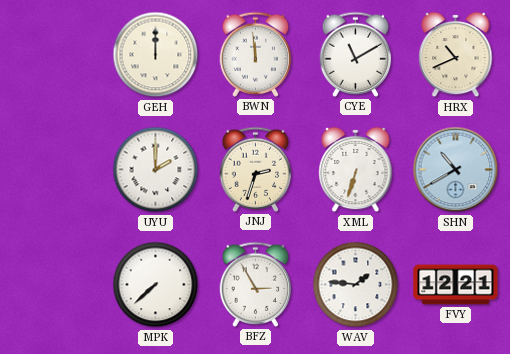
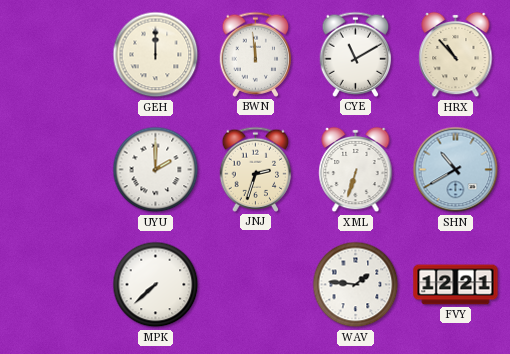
HRX: 10:41 -> 10:53
BFZ: 2:55 -> none
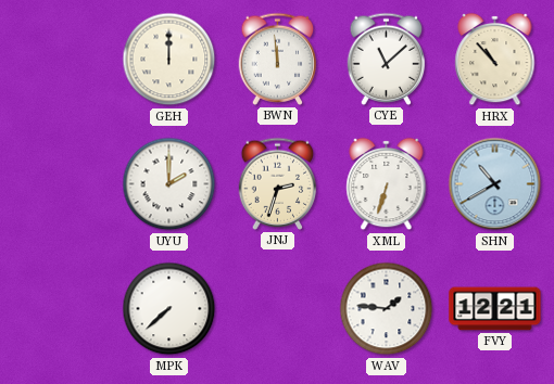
CYE: 11:10 -> 11:08
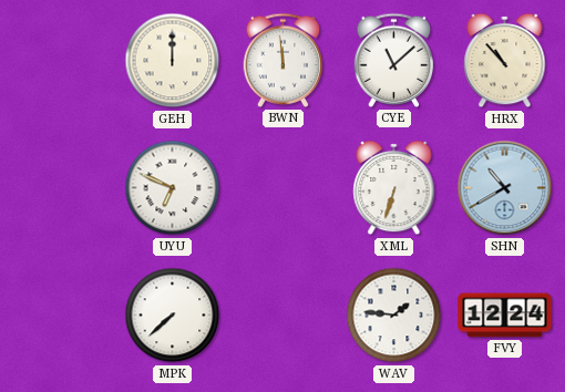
UYU: 2:00 -> 6:49
JNJ: 2:33 -> none
FVY: 12:21 -> 12:24
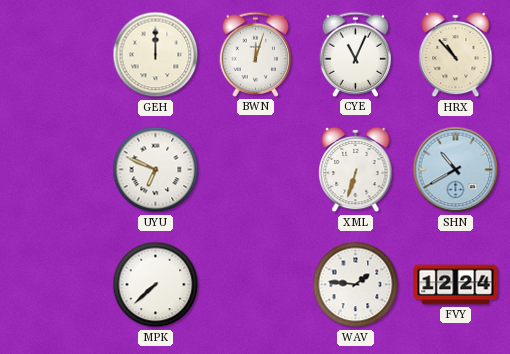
BWN: 11:59 -> 12:03
CYE: 11:08 -> 11:04
